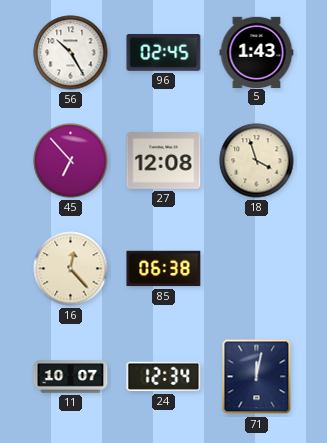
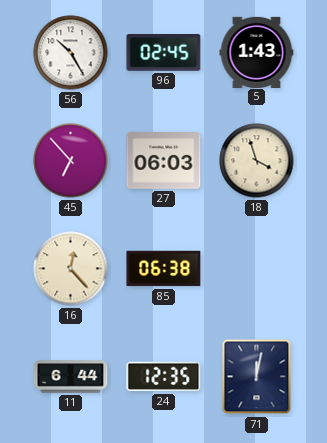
27: 12:08 -> 06:03
11: 10:07 -> 6:44
24: 12:34 -> 12:35
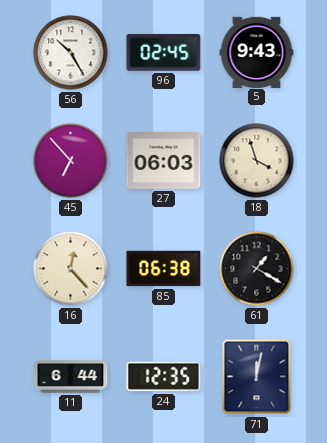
5: 1:43 -> 9:43
61: none -> 1:20
